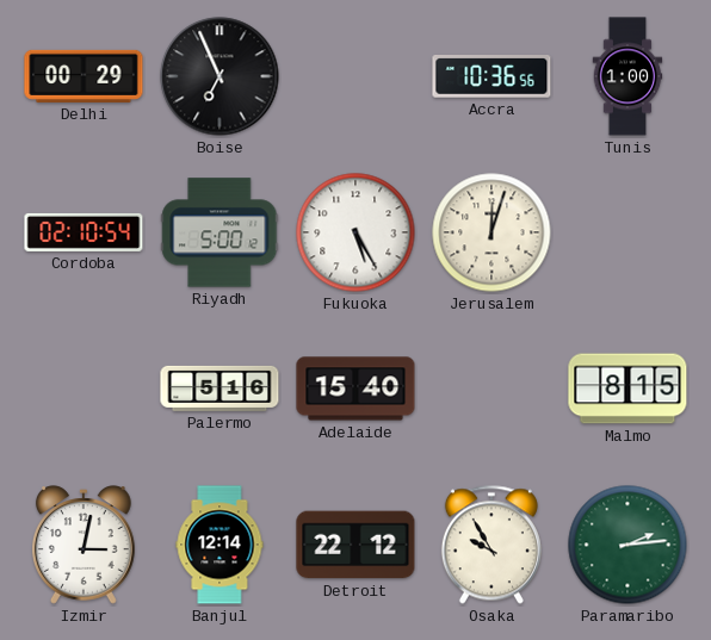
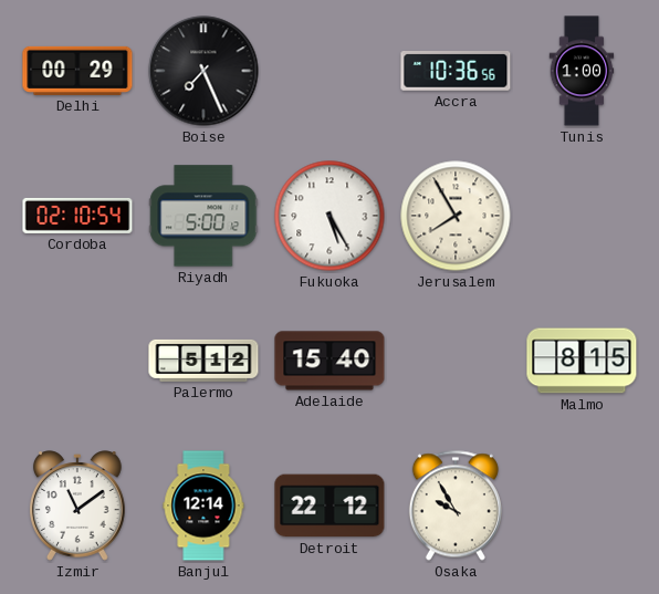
Boise: 6:56 -> 7:26
Jerusalem: 12:03 -> 7:55
Palermo: 5:16 -> 5:12
Izmir: 3:02 -> 11:09
Paramaribo: 2:14 -> none
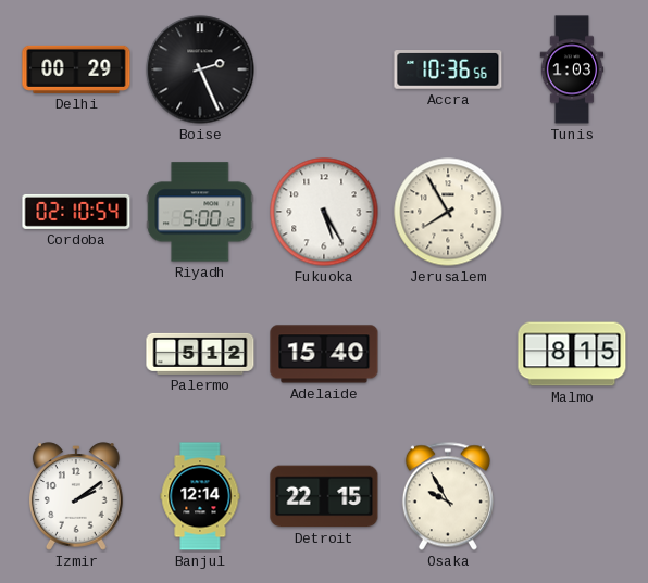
Boise: 7:26 -> 2:26
Tunis: 1:00 -> 1:03
Izmir: 11:09 -> 2:09
Detroit: 22:12 -> 22:15
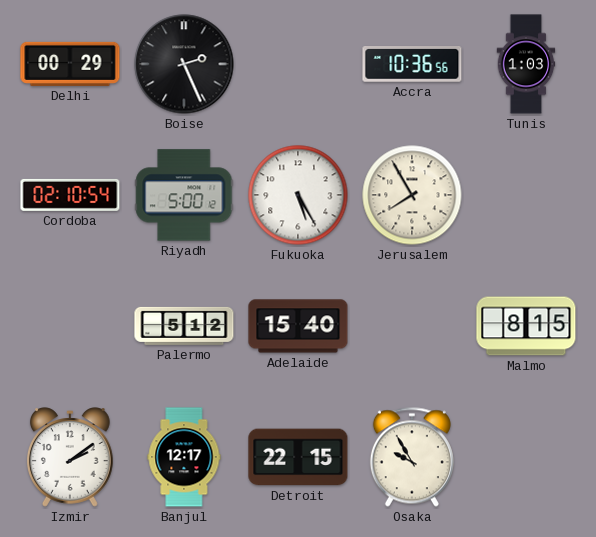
Banjul: 12:14 -> 12:17
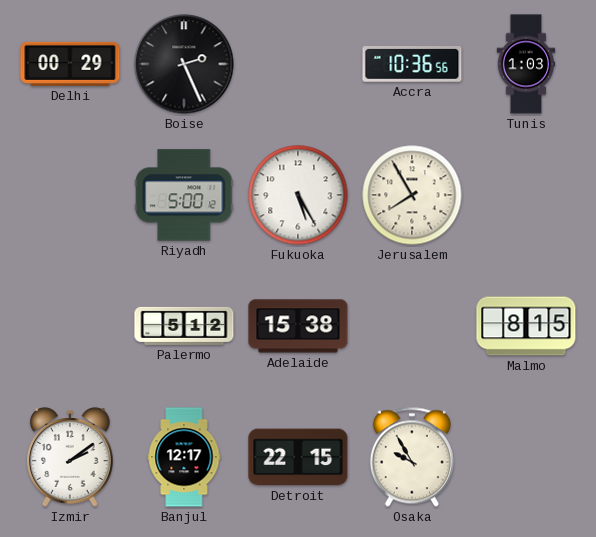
Cordoba: 02:10 -> none
Adelaide: 15:40 -> 15:38
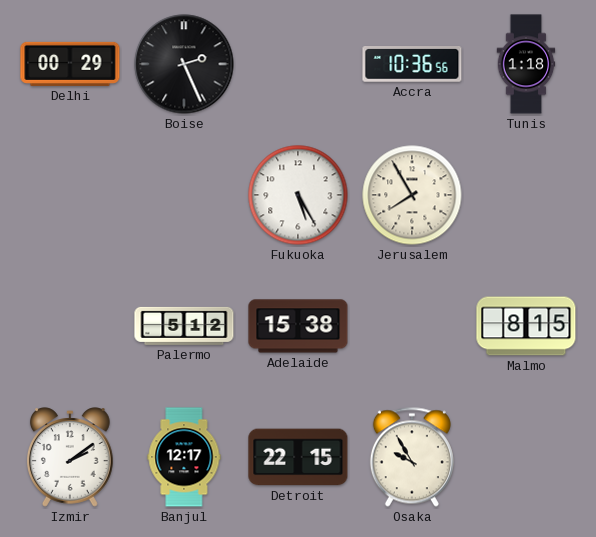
Tunis: 1:03 -> 1:18
Riyadh: 5:00 -> none
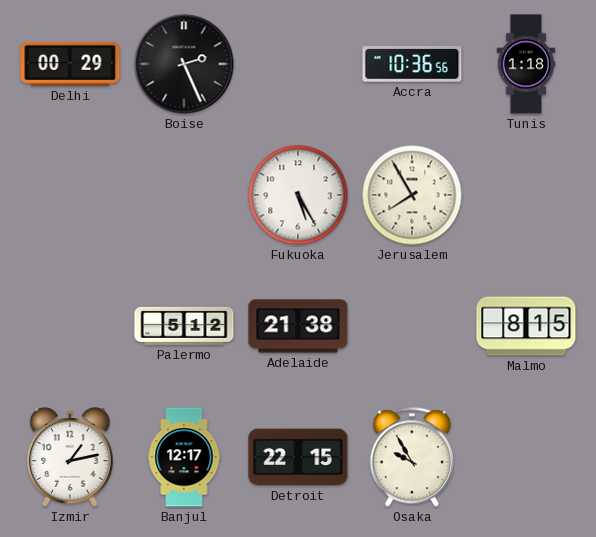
Adelaide: 15:38 -> 21:38
Izmir: 2:09 -> 1:13
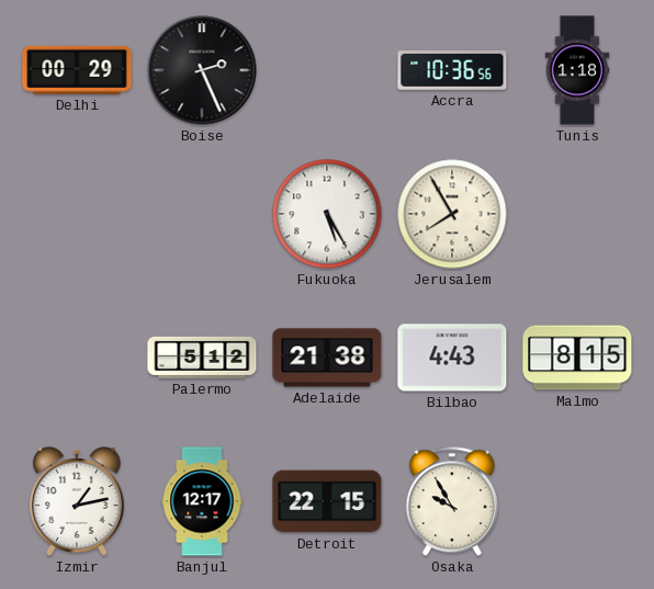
Bilbao: none -> 4:43
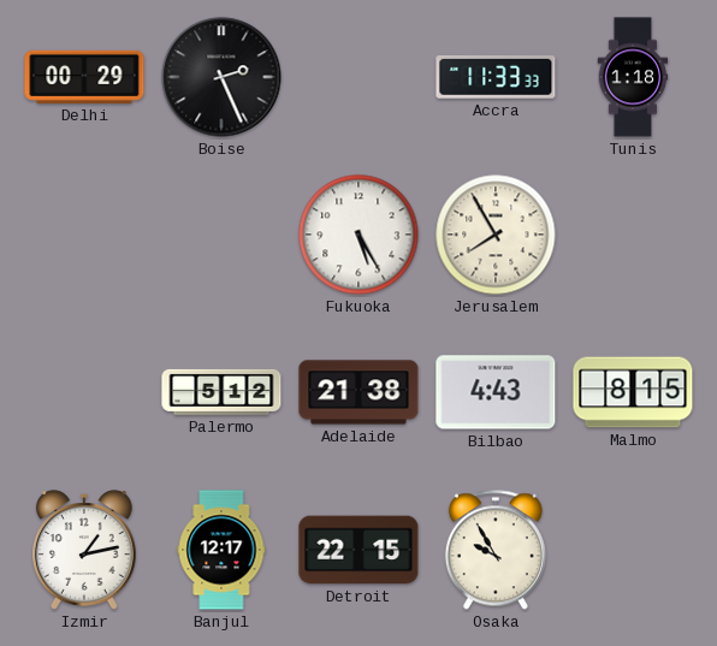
Accra: 10:36 -> 11:33
